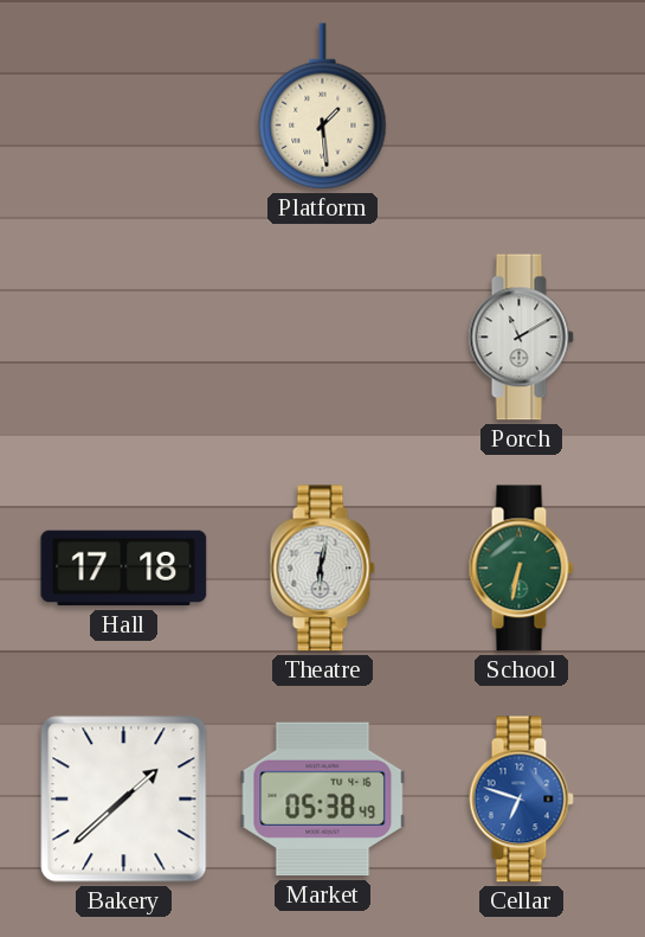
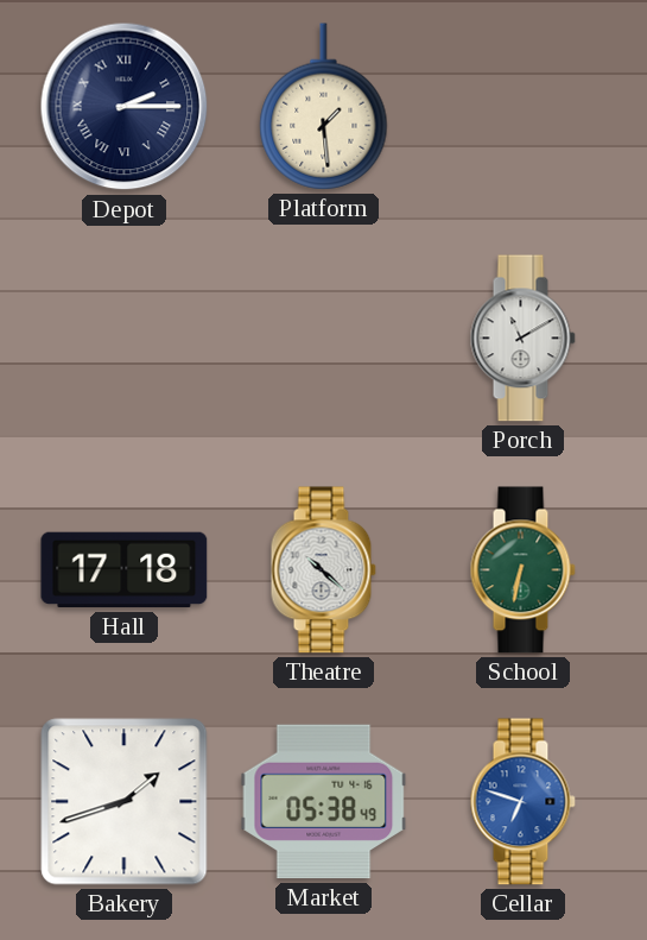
Depot: none -> 2:15
Theatre: 6:02 -> 10:22
Bakery: 1:38 -> 1:42
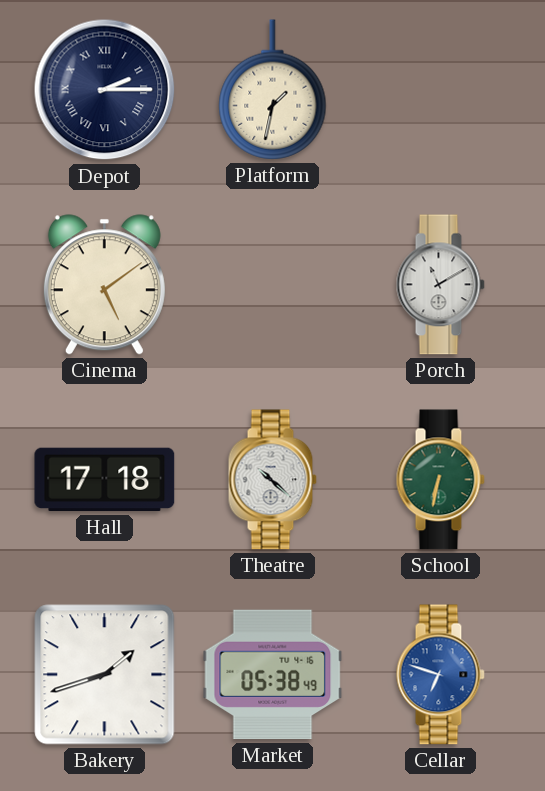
Platform: 1:29 -> 1:32
Cinema: none -> 5:09
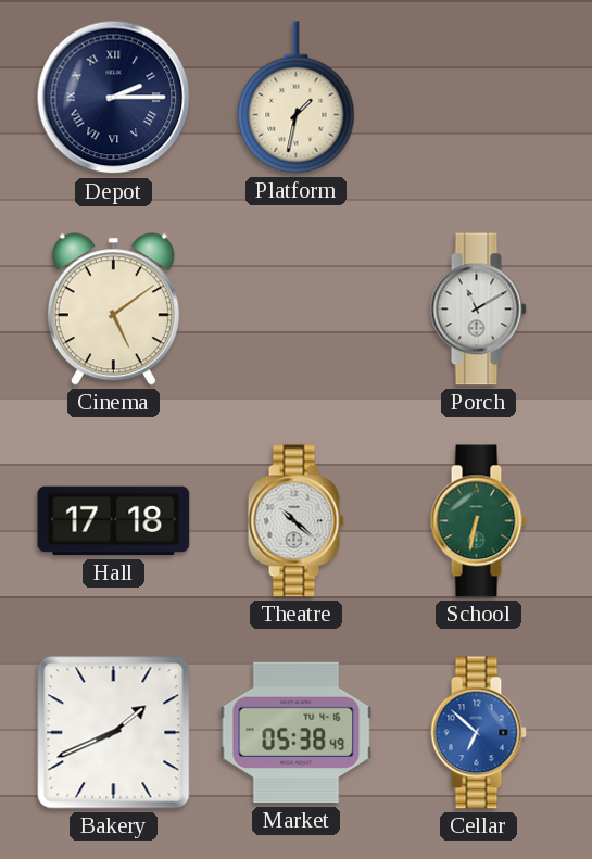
Bakery: 1:42 -> 1:41
Cellar: 6:48 -> 6:52
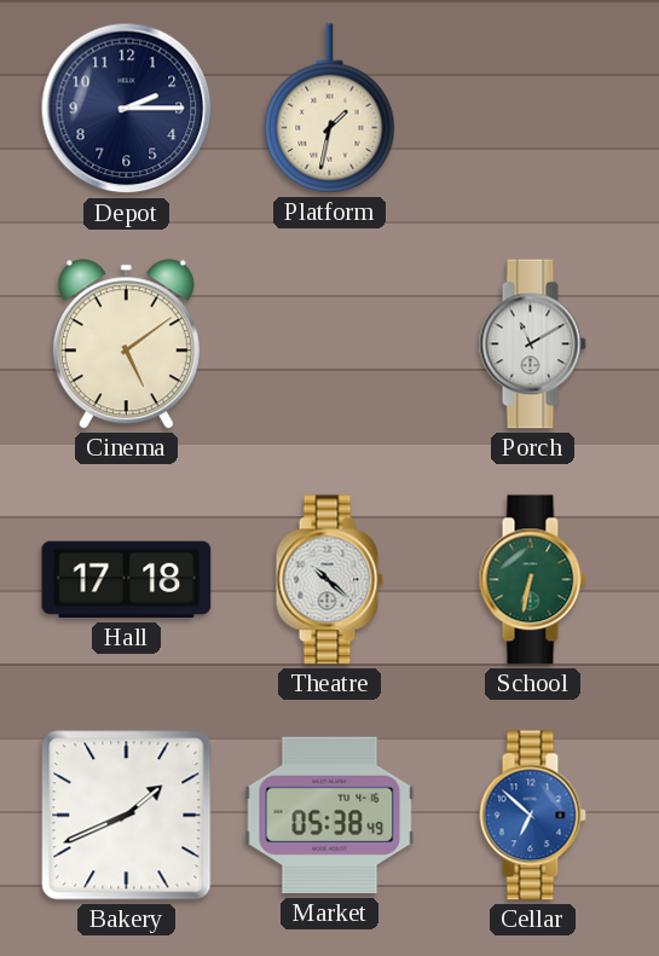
Depot numerals: Roman -> Arabic
